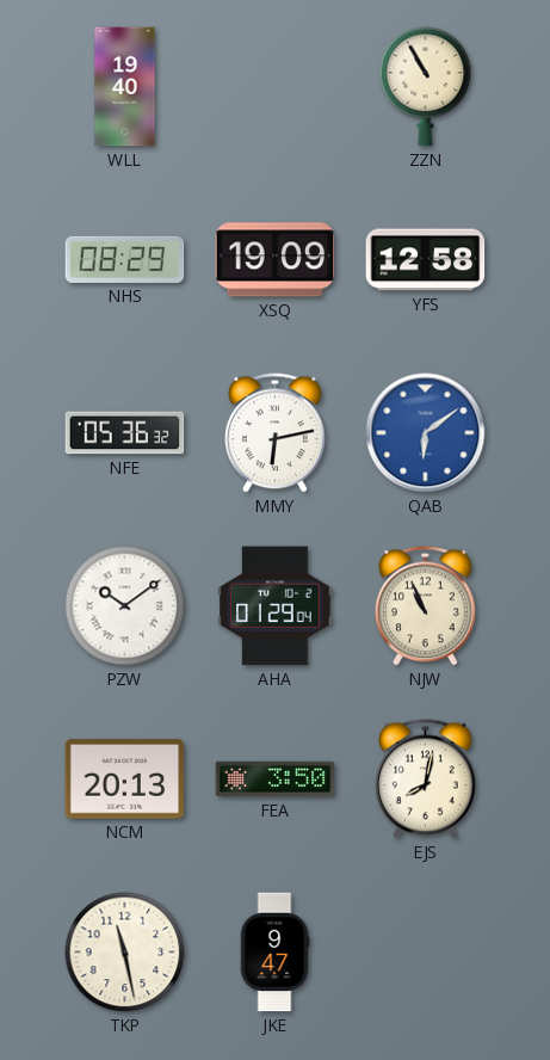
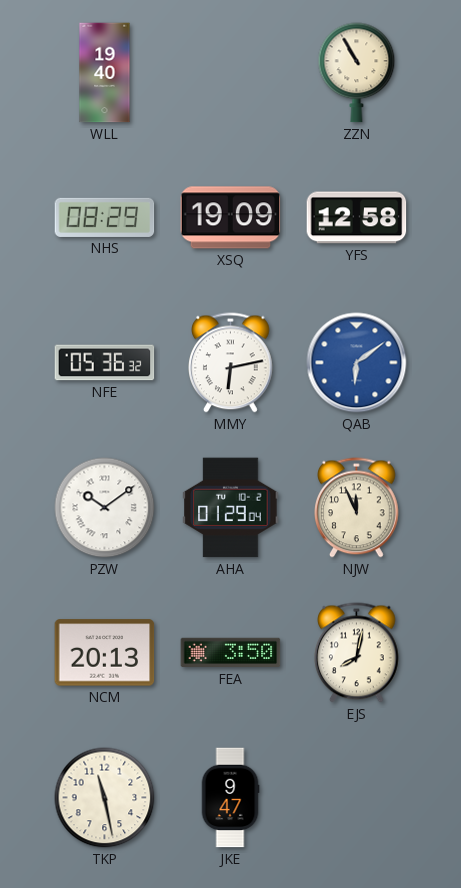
NJW: 10:56 -> 11:56
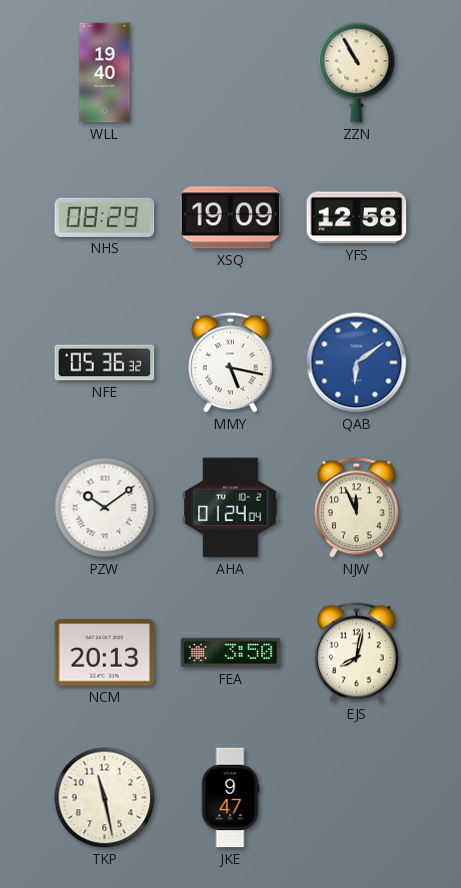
MMY: 6:13 -> 5:17
AHA: 01:29 -> 01:24
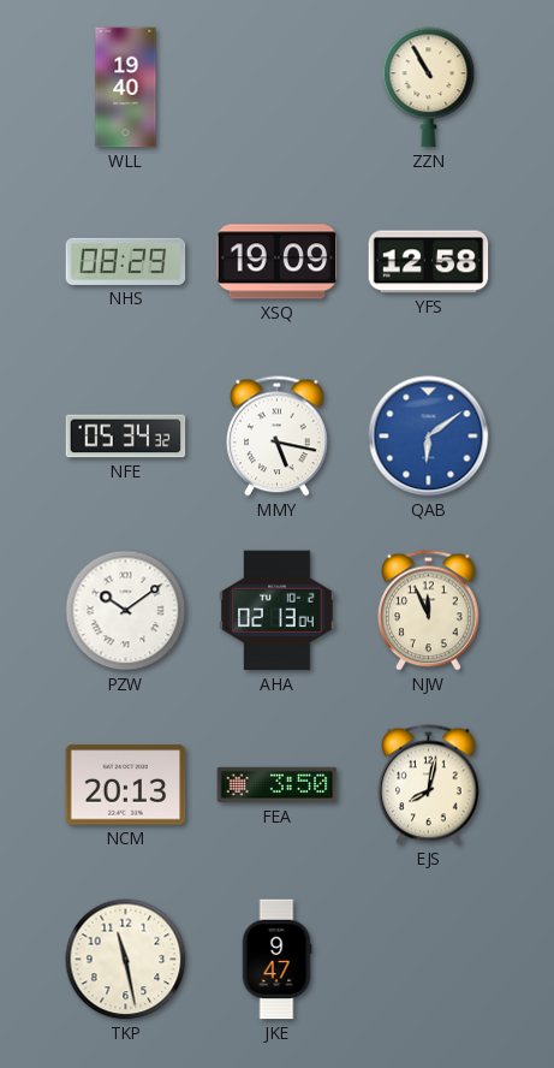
NFE: 05:36 -> 05:34
AHA: 01:24 -> 02:13
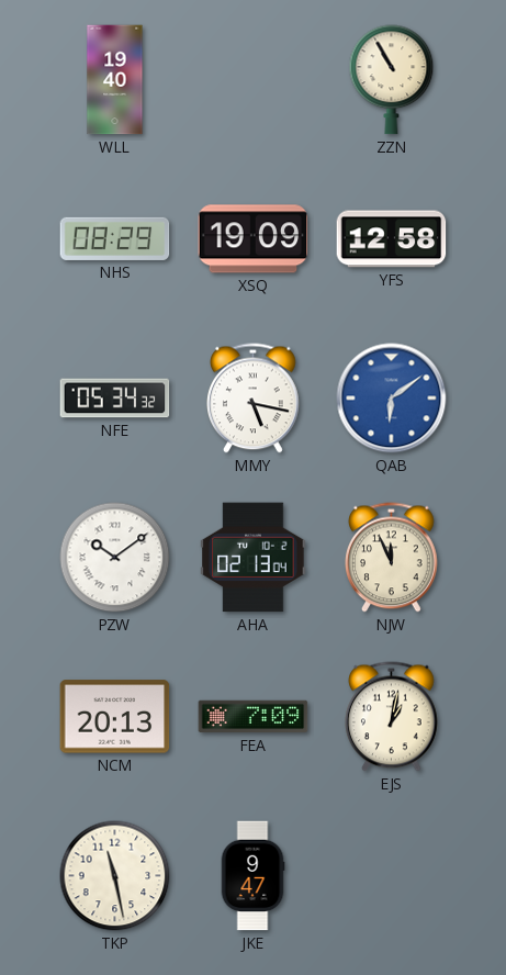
FEA: 3:50 -> 7:09
EJS: 8:02 -> 1:02
